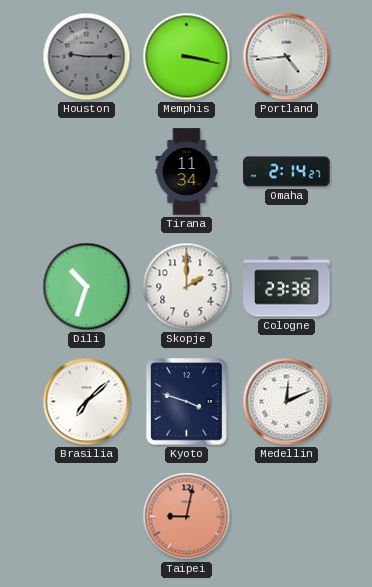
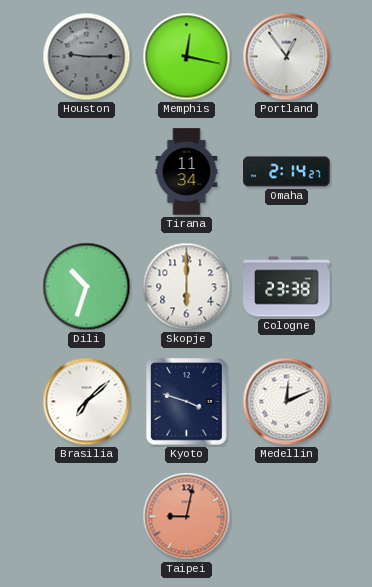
Memphis: 3:17 -> 12:17
Portland: 4:44 -> 12:54
Skopje: 2:00 -> 6:00
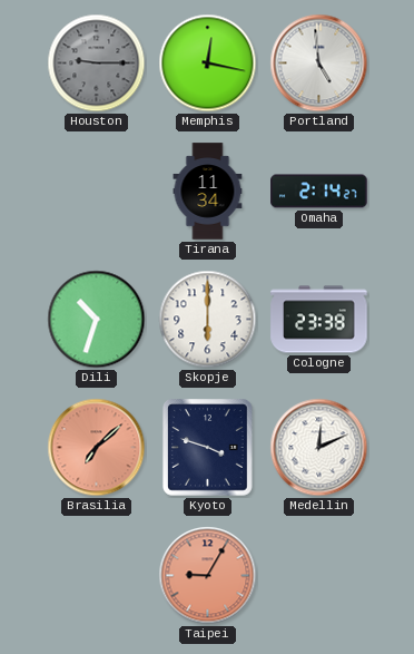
Portland: 12:54 -> 4:59
Brasilia dial: white -> salmon
Taipei: 9:02 -> 9:05
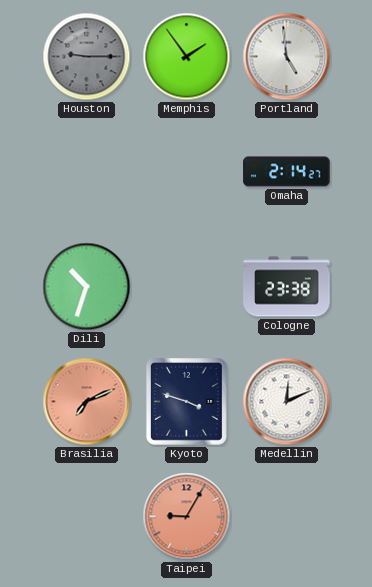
Memphis: 12:17 -> 1:54
Tirana: 11:34 -> none
Skopje: 6:00 -> none
Brasilia: 7:08 -> 7:11
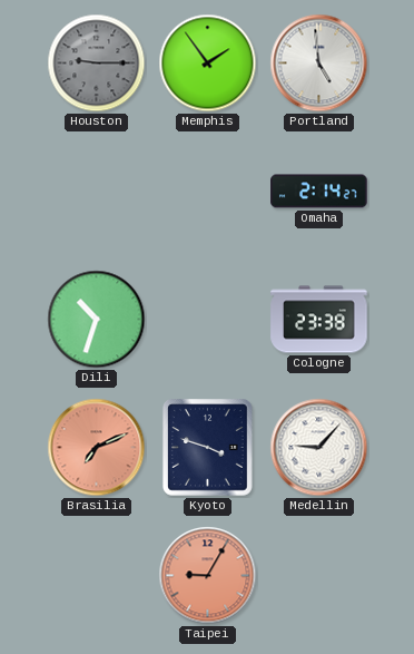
Medellin: 12:11 -> 9:07
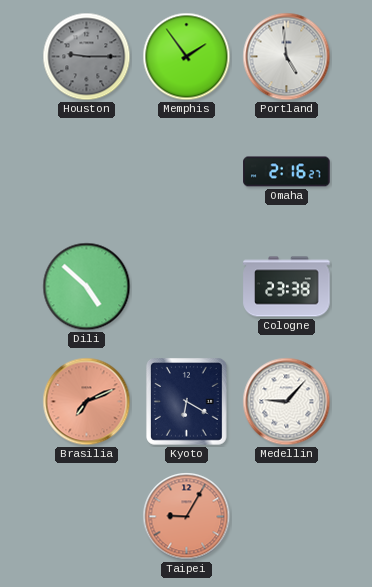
Omaha: 2:14 -> 2:16
Dili: 10:33 -> 4:52
Kyoto: 3:48 -> 6:20
